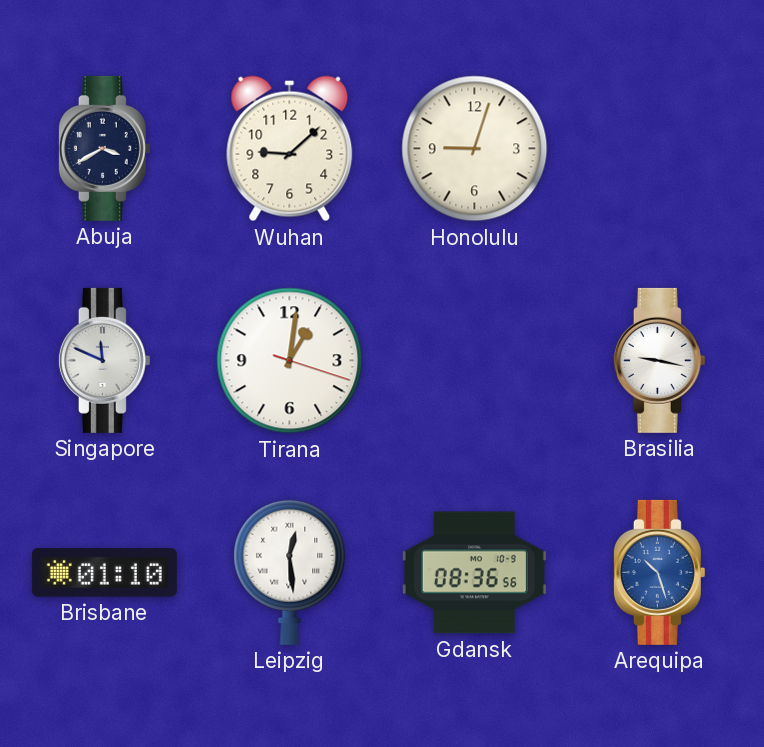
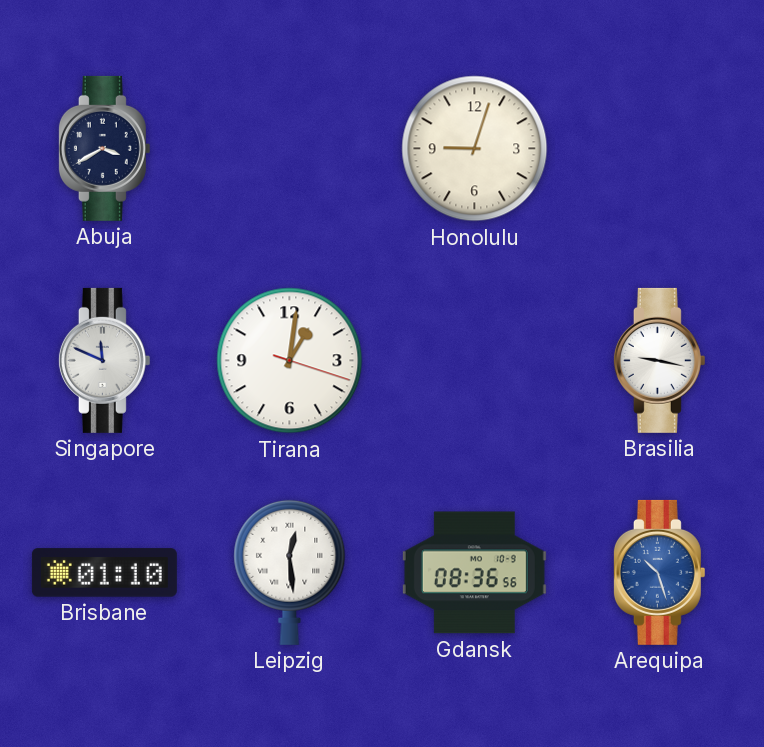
Wuhan: 9:08 -> none
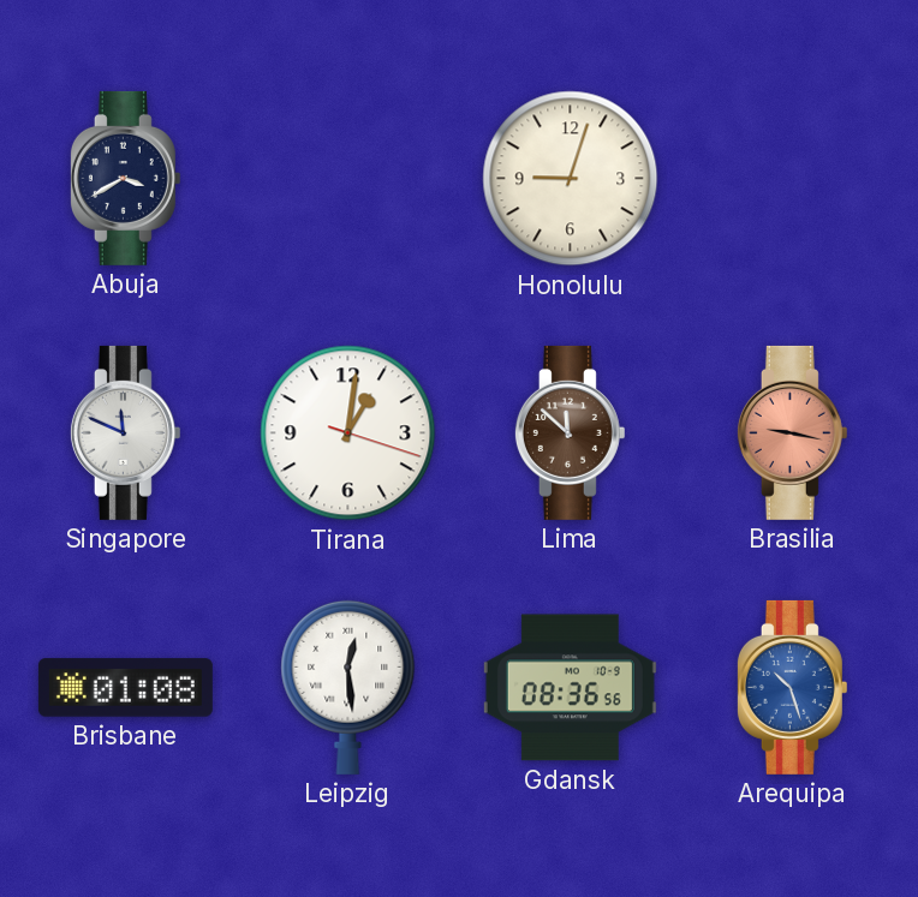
Lima: none -> 11:52
Brasilia dial: white -> salmon
Brisbane: 01:10 -> 01:08
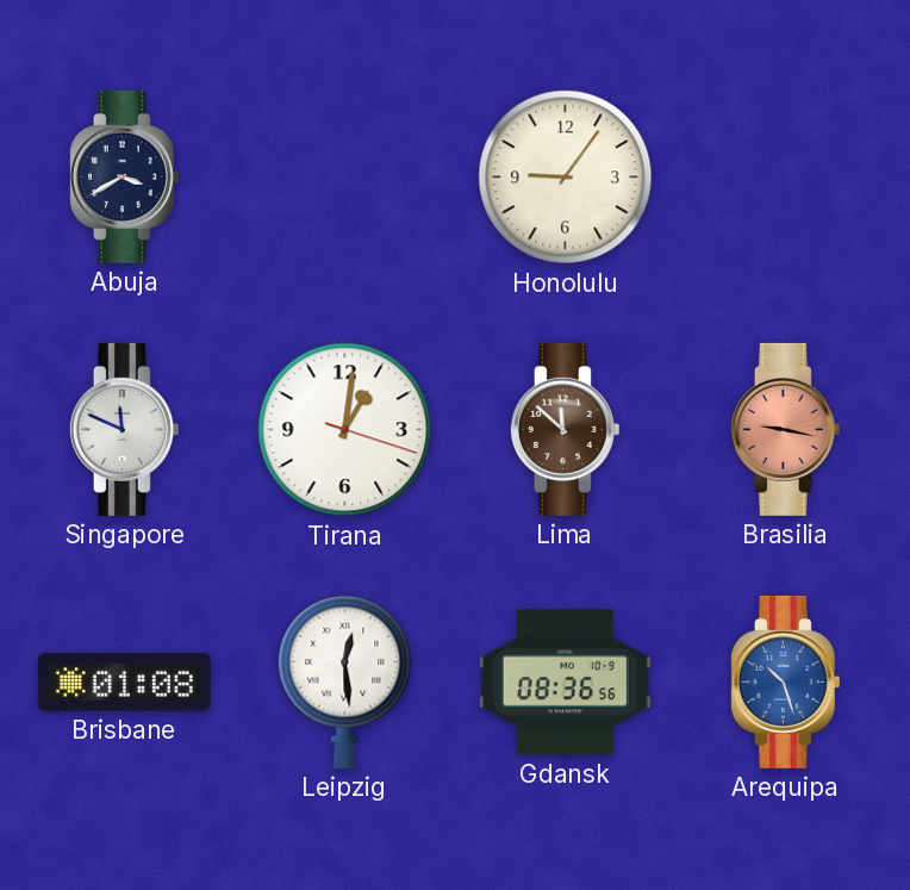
Honolulu: 9:03 -> 9:06
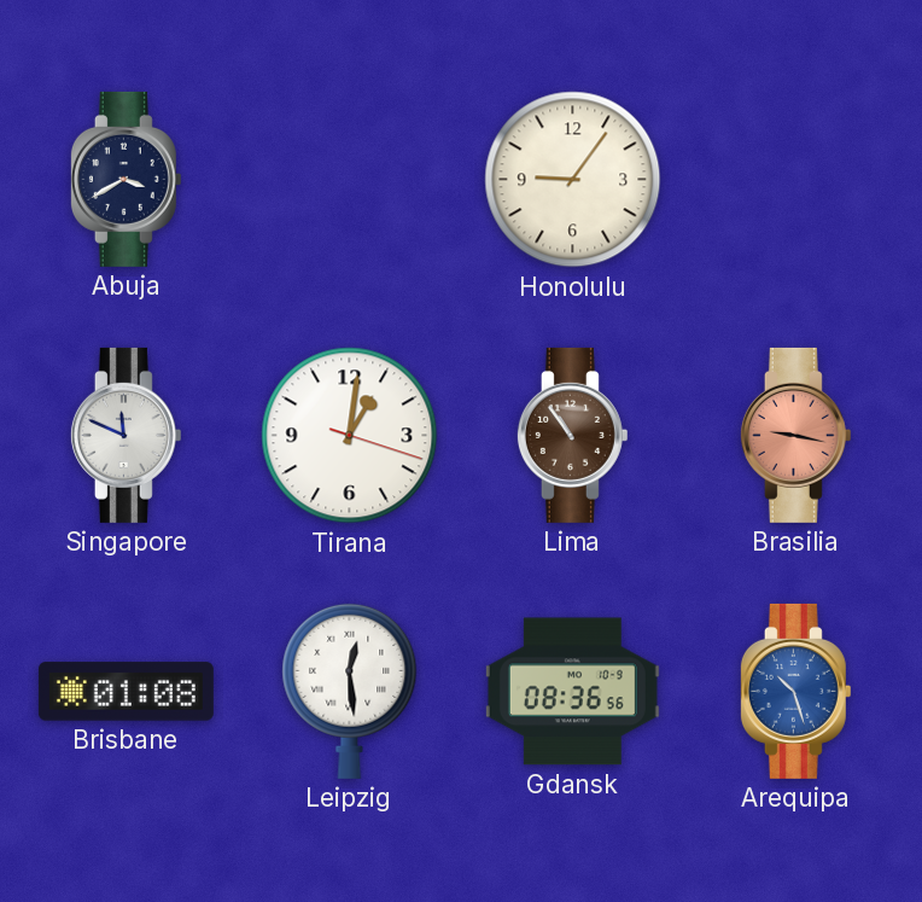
Lima: 11:52 -> 10:54
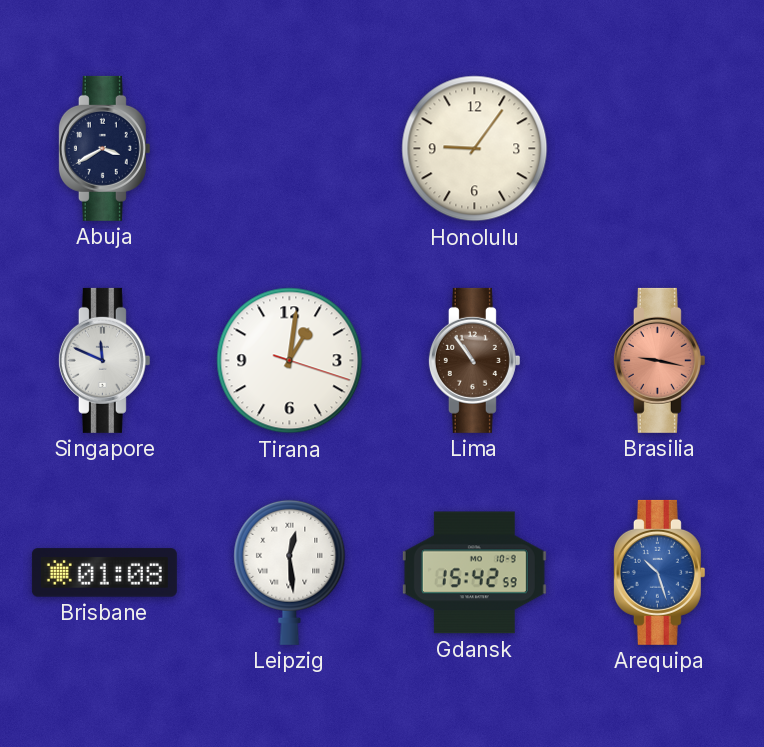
Gdansk: 08:36 -> 15:42
